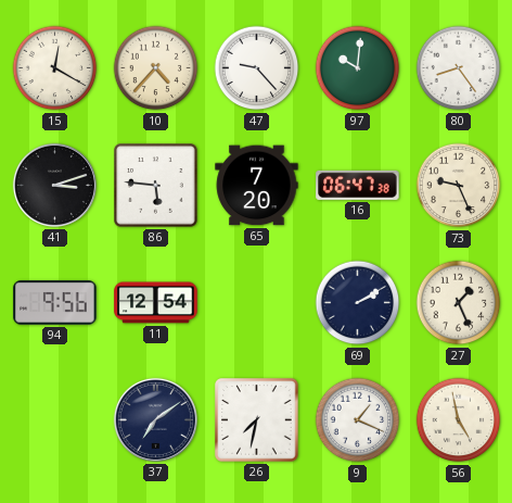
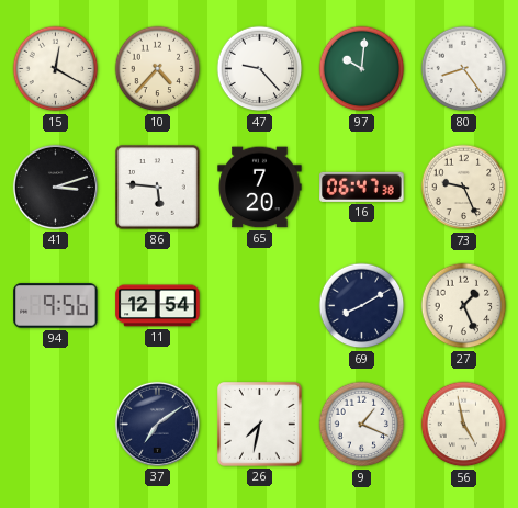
69: 2:10 -> 8:10
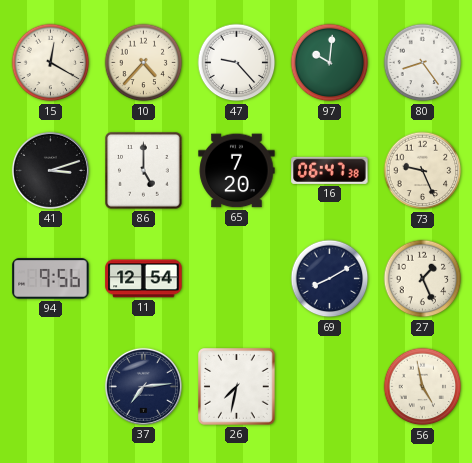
86: 5:46 -> 5:00
37: 7:09 -> 7:14
9: 1:19 -> none
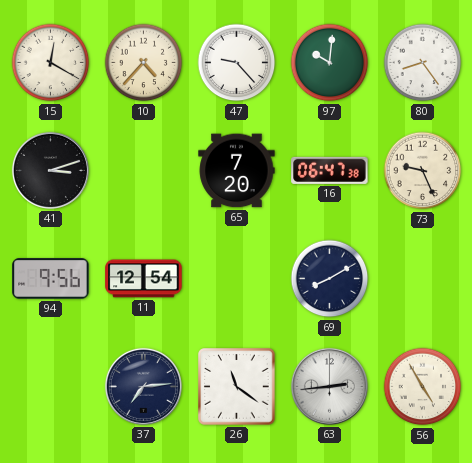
86: 5:00 -> none
27: 1:26 -> none
26: 7:32 -> 11:21
63: none -> 2:44
56: 4:58 -> 4:55
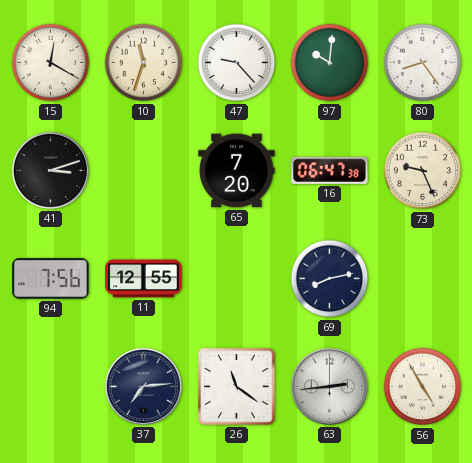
10: 4:37 -> 11:33
94: 9:56 -> 7:56
11: 12:54 -> 12:55
69: 8:10 -> 8:13
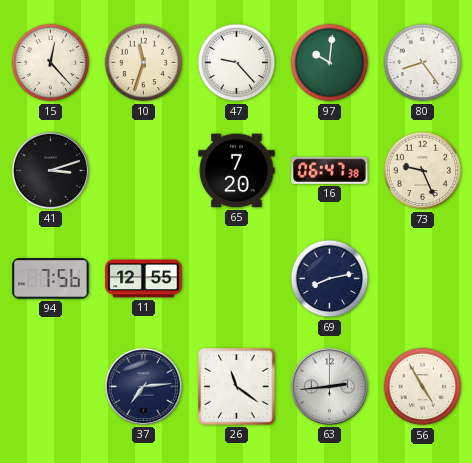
15: 12:20 -> 12:23
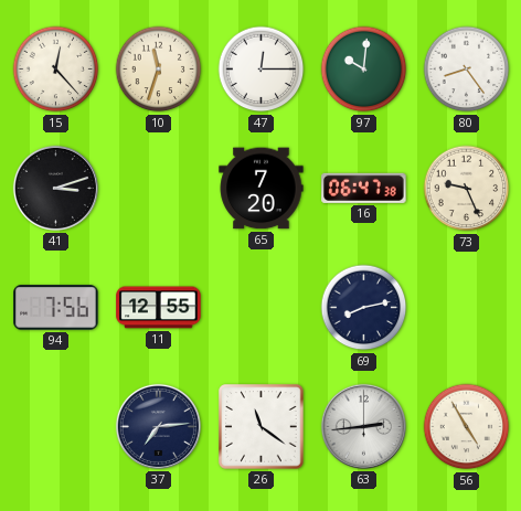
47: 9:23 -> 12:15
